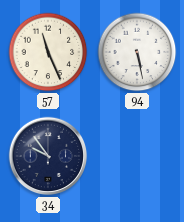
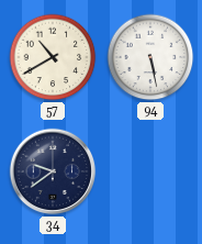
57: 11:26 -> 10:40
34: 9:54 -> 9:39
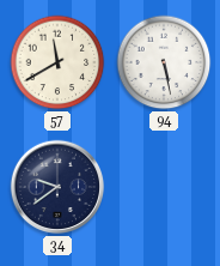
57: 10:40 -> 11:40
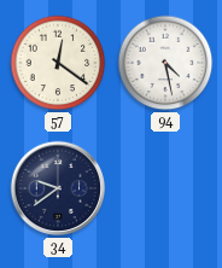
57: 11:40 -> 12:21
94: 5:28 -> 4:28
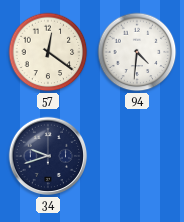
94: 4:28 -> 4:31
34: 9:39 -> 9:42
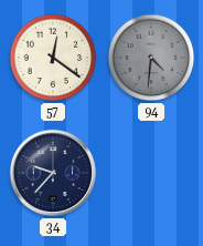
94 dial: white -> grey
34: 9:42 -> 9:37
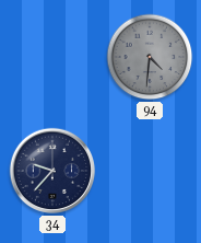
57: 12:21 -> none
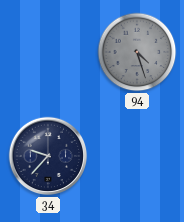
94: 4:31 -> 4:27
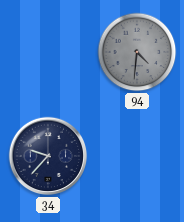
94: 4:27 -> 4:31
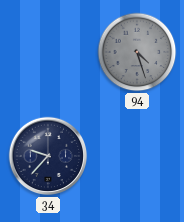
94: 4:31 -> 4:27
